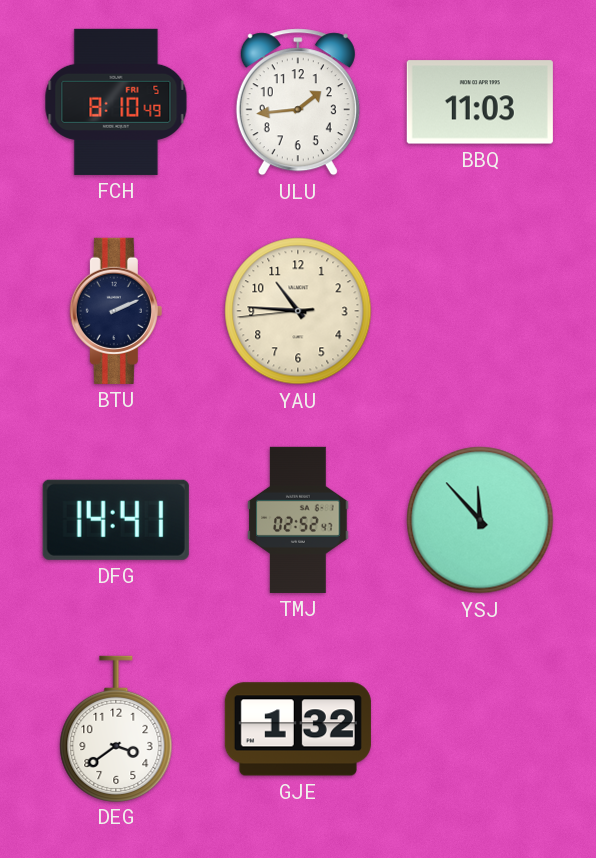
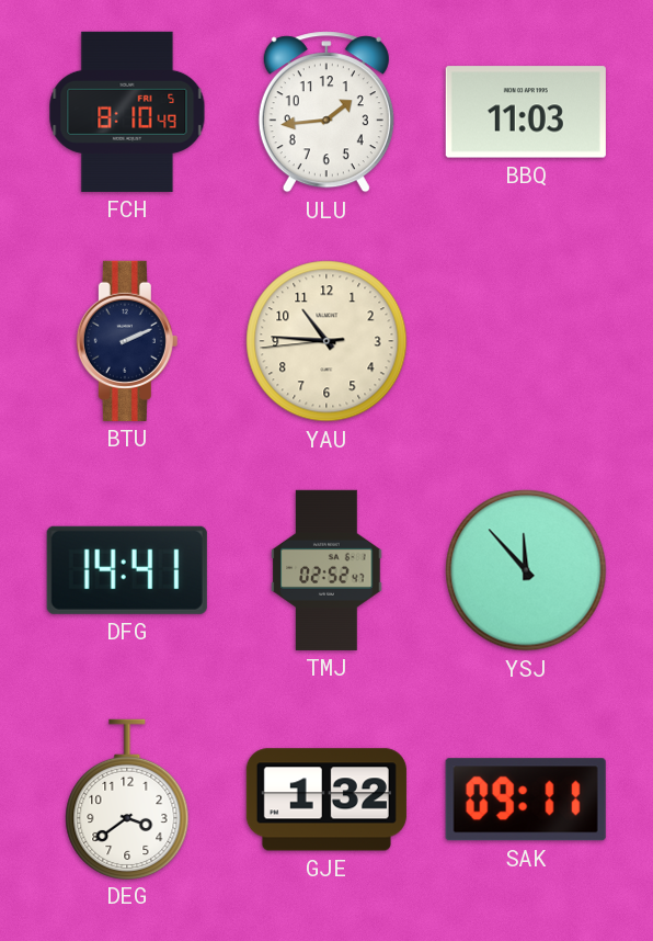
SAK: none -> 09:11
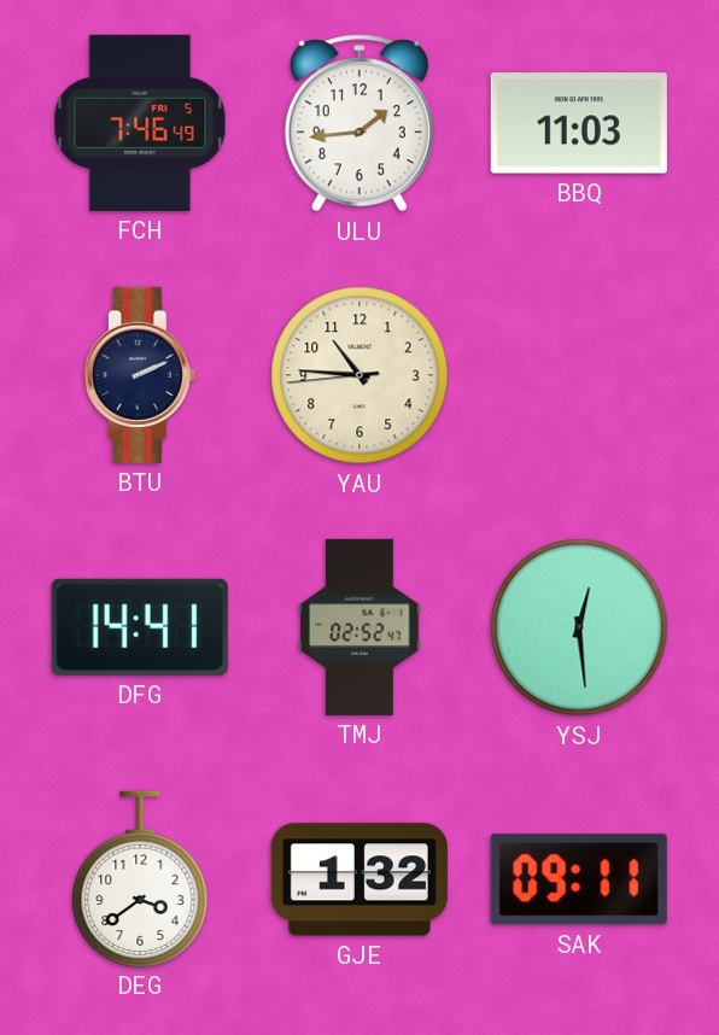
FCH: 8:10 -> 7:46
YSJ: 11:53 -> 12:29
